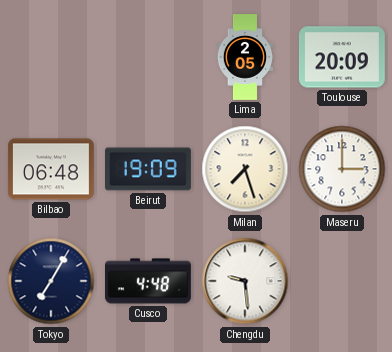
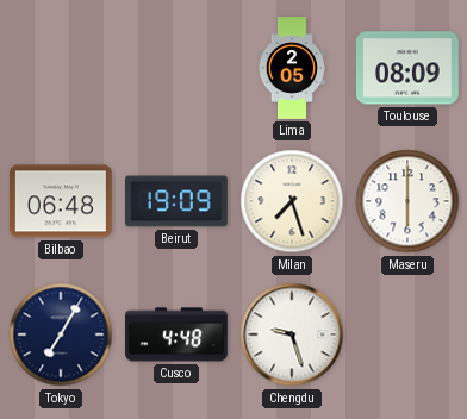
Toulouse: 20:09 -> 08:09
Maseru: 3:00 -> 6:00
Chengdu: 9:29 -> 9:27
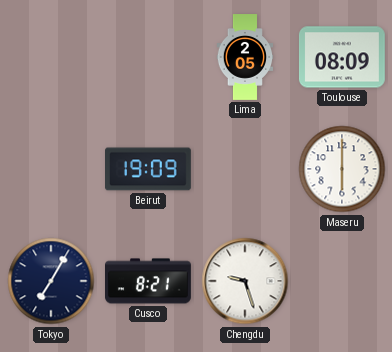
Bilbao: 06:48 -> none
Milan: 7:27 -> none
Cusco: 4:48 -> 8:21
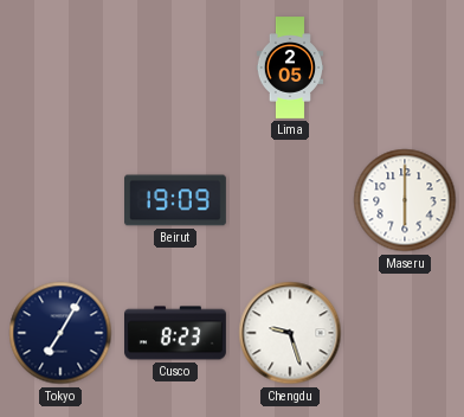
Toulouse: 08:09 -> none
Cusco: 8:21 -> 8:23
